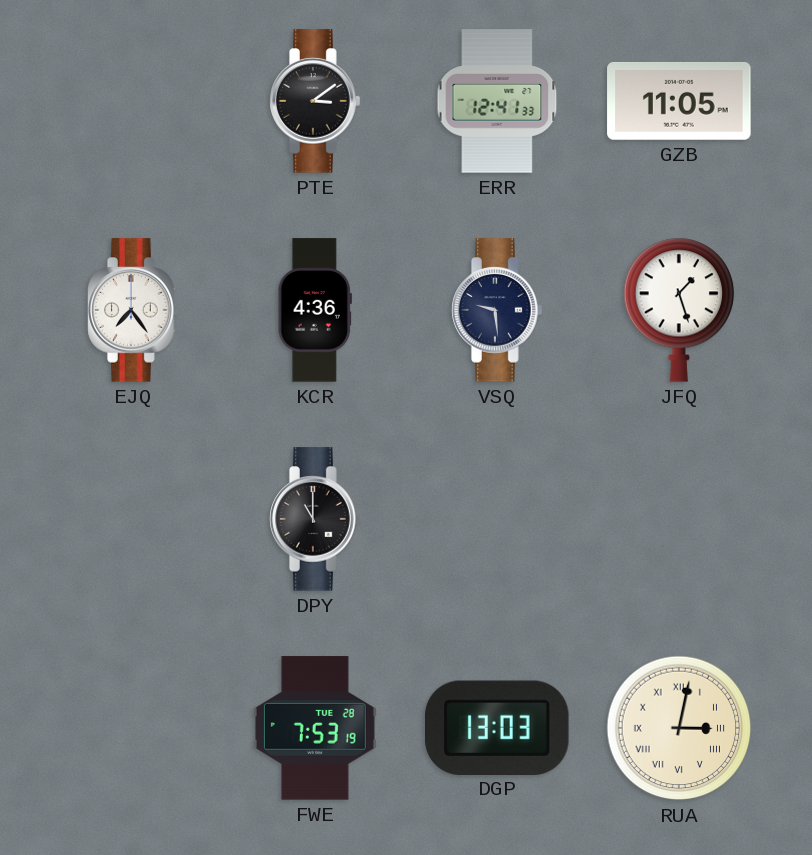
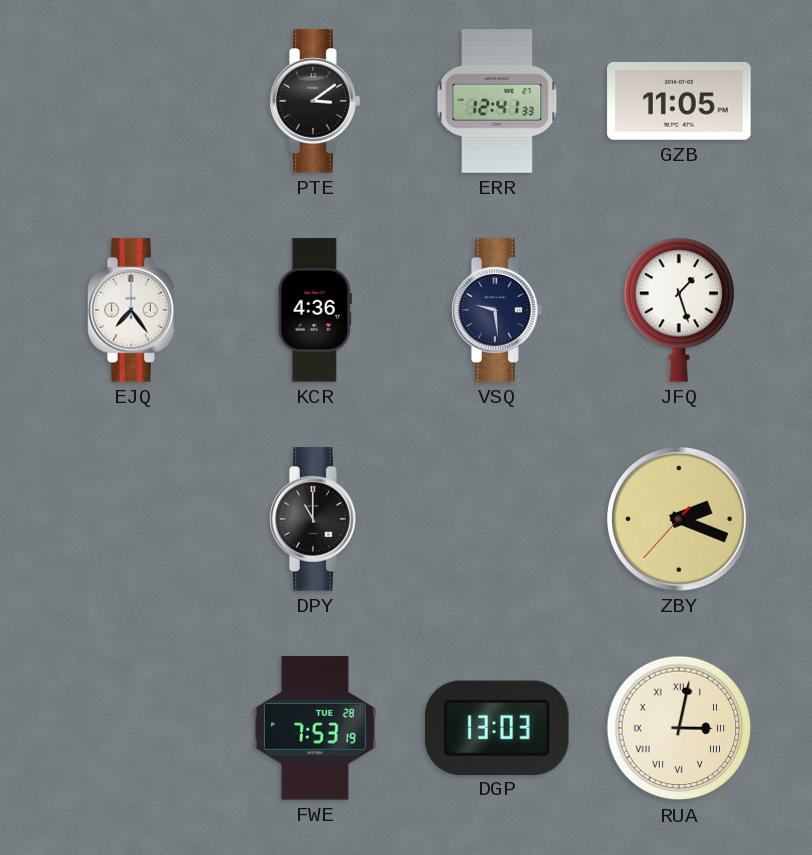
ZBY: none -> 2:18
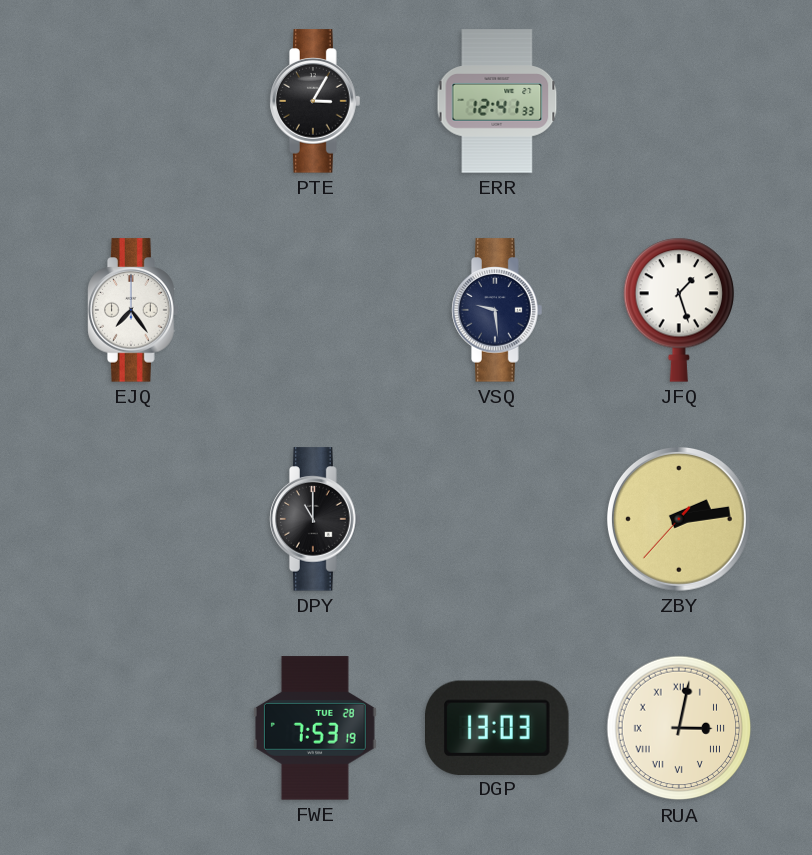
PTE: 3:09 -> 3:05
GZB: 11:05 -> none
KCR: 4:36 -> none
ZBY: 2:18 -> 2:13
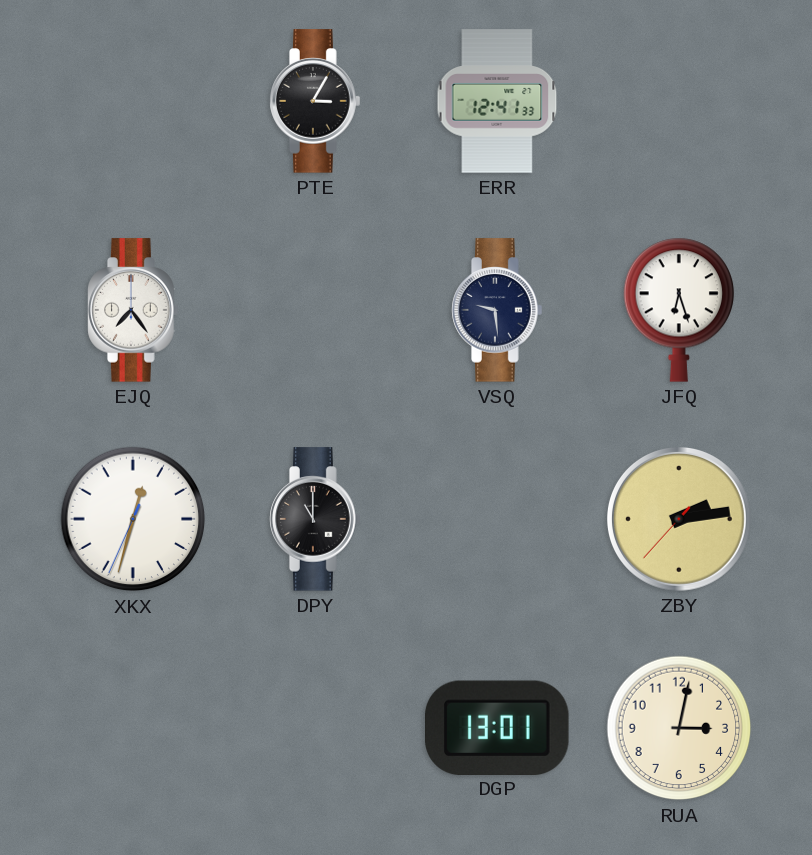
JFQ: 1:27 -> 6:27
XKX: none -> 12:32
FWE: 7:53 -> none
DGP: 13:03 -> 13:01
RUA numerals: Roman -> Arabic
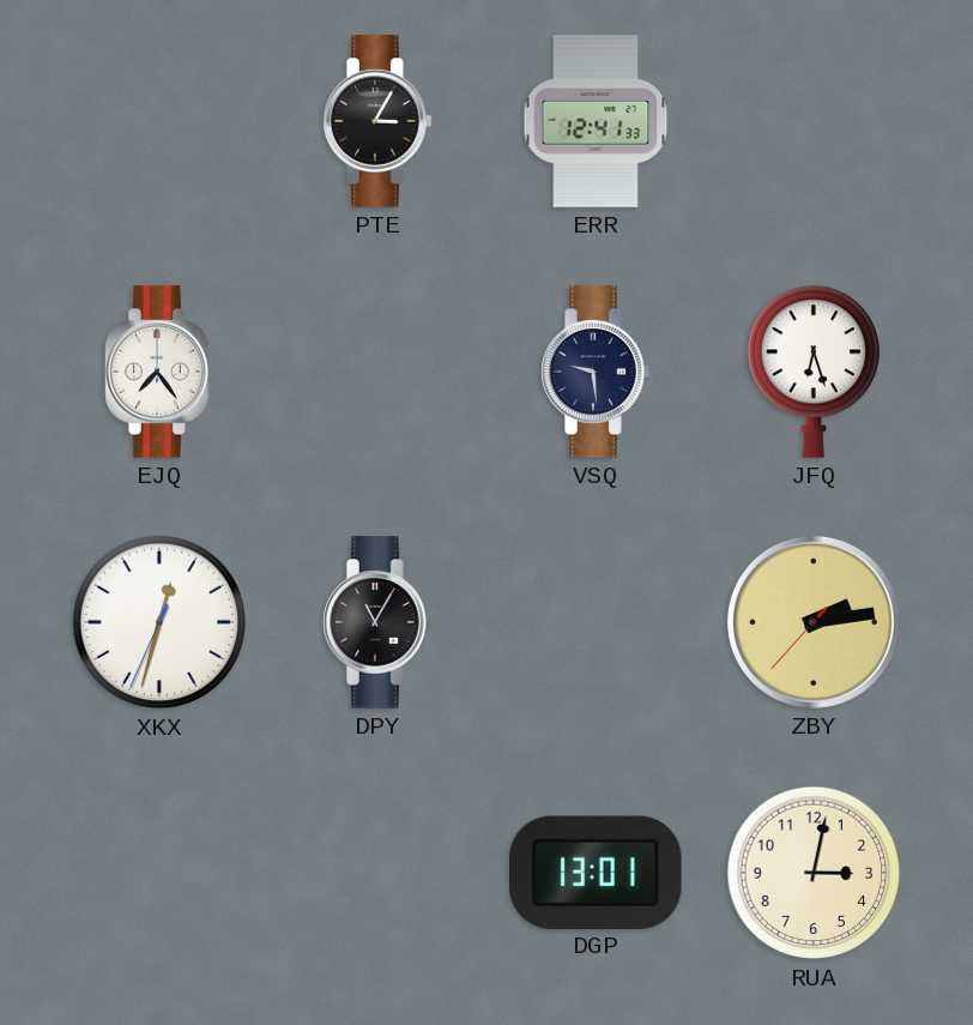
DPY: 11:00 -> 11:05
